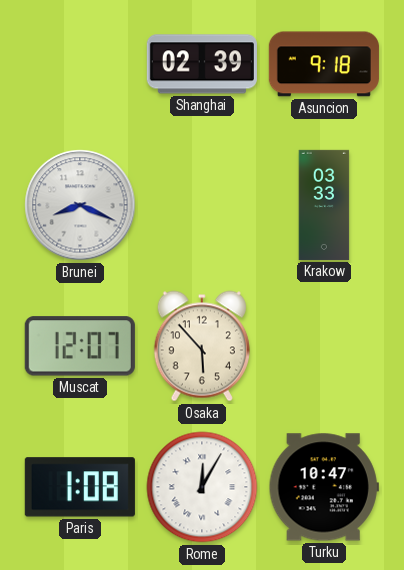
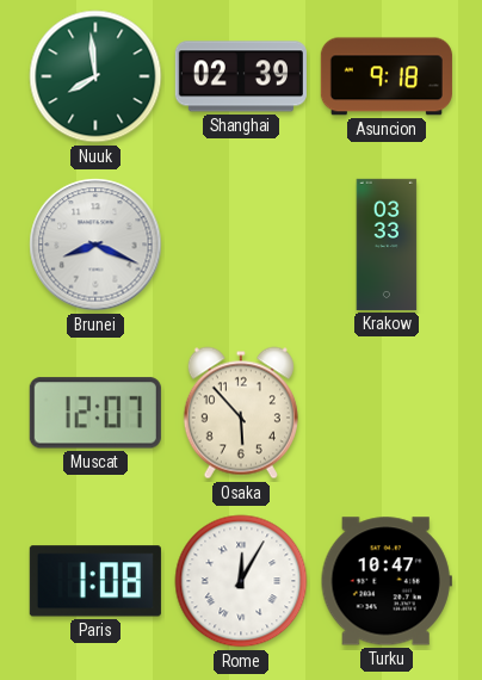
Nuuk: none -> 7:59
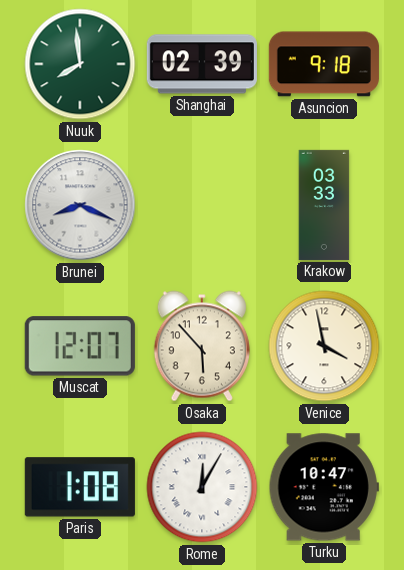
Venice: none -> 3:58
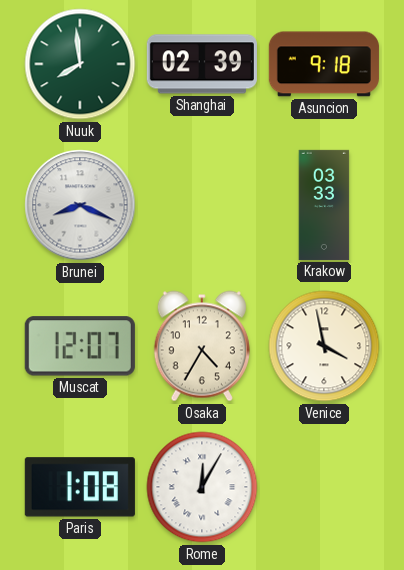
Osaka: 5:53 -> 4:35
Turku: 10:47 -> none
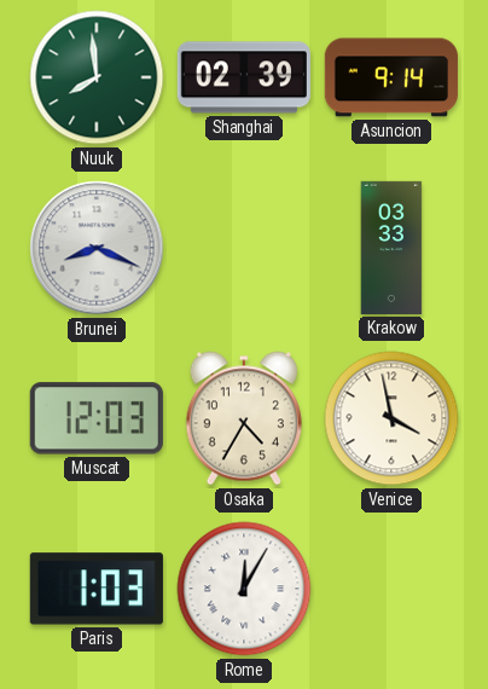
Asuncion: 9:18 -> 9:14
Muscat: 12:07 -> 12:03
Paris: 1:08 -> 1:03
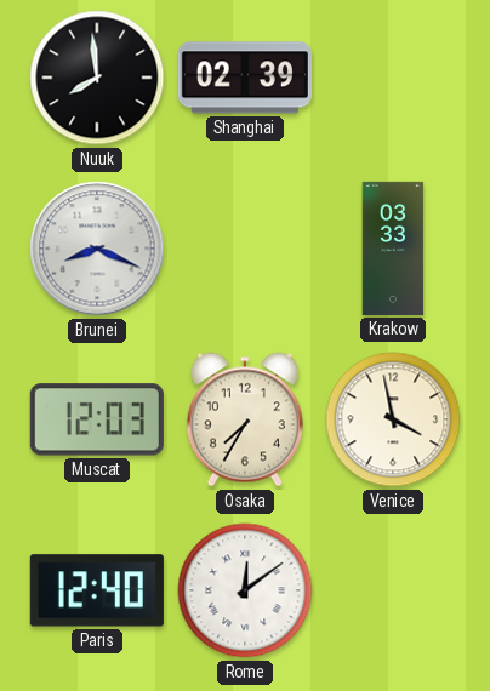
Nuuk dial: green -> black
Asuncion: 9:14 -> none
Osaka: 4:35 -> 7:35
Paris: 1:03 -> 12:40
Rome: 12:05 -> 12:09
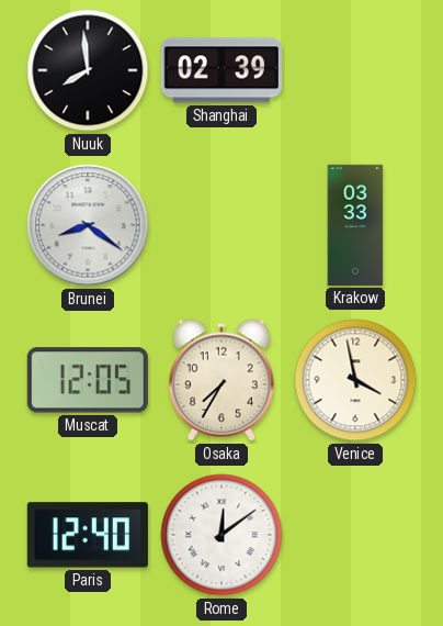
Brunei: 8:19 -> 8:21
Muscat: 12:03 -> 12:05
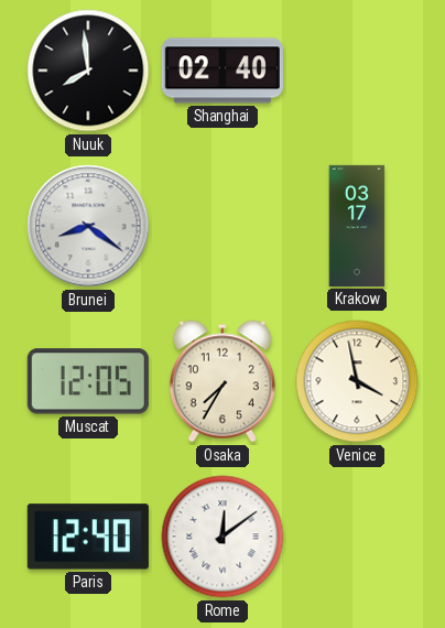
Shanghai: 02:39 -> 02:40
Krakow: 03:33 -> 03:17
